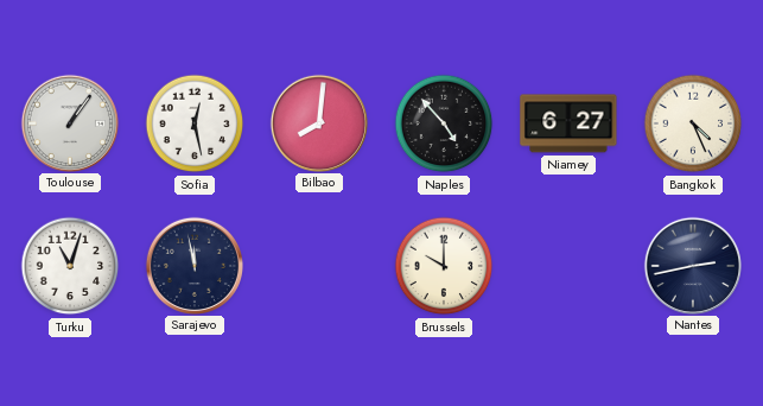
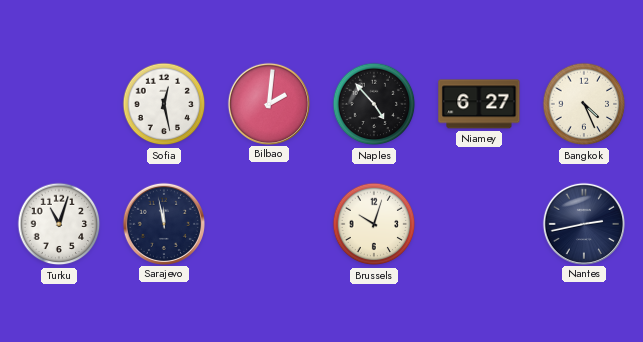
Toulouse: 1:06 -> none
Bilbao: 8:01 -> 2:01
Brussels: 10:00 -> 10:03
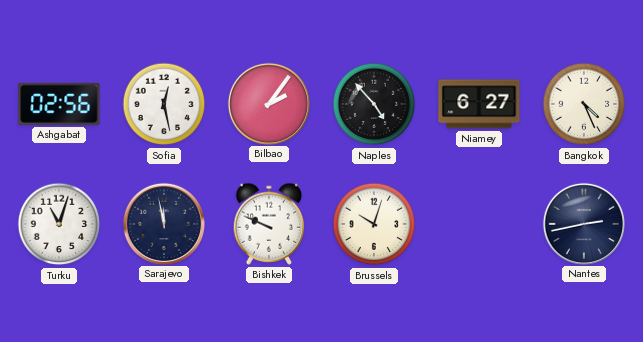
Ashgabat: none -> 02:56
Bilbao: 2:01 -> 2:06
Bishkek: none -> 9:49
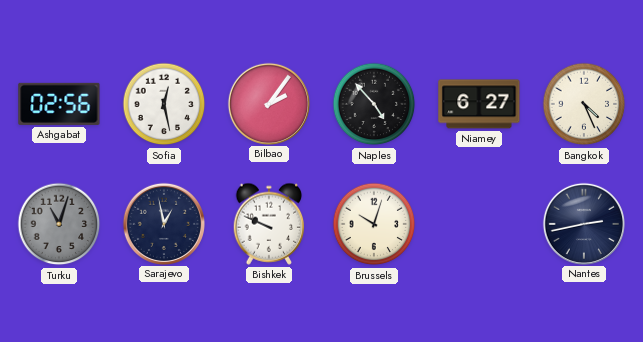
Turku dial: white -> grey
Sarajevo: 11:58 -> 12:58
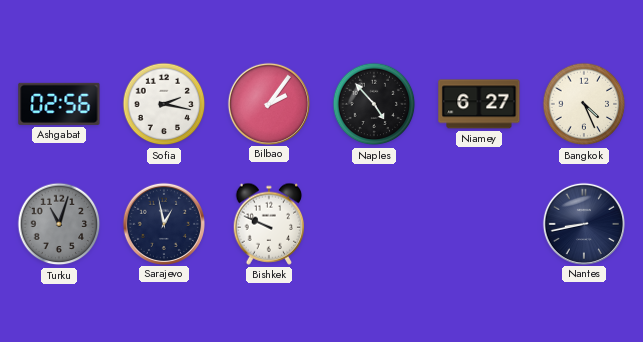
Sofia: 12:28 -> 2:17
Brussels: 10:03 -> none
Nantes: 2:43 -> 8:43
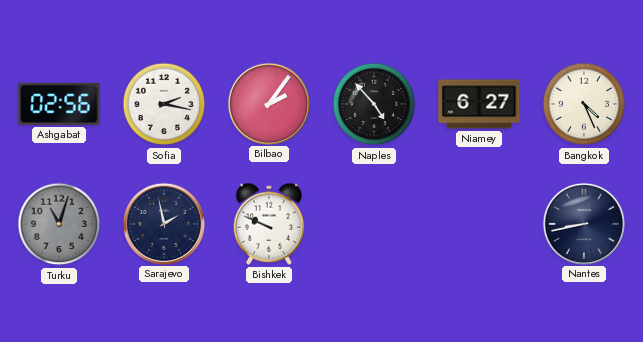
Sarajevo: 12:58 -> 1:58
